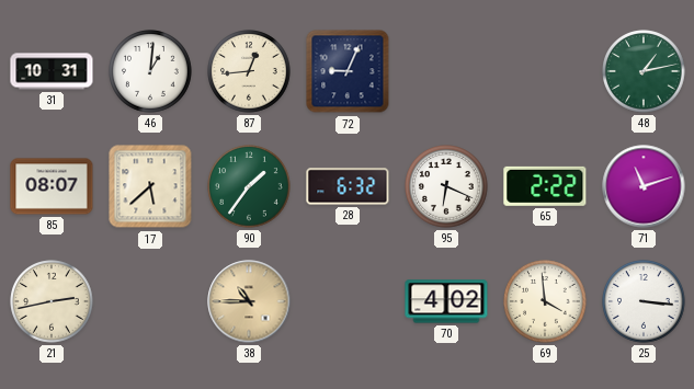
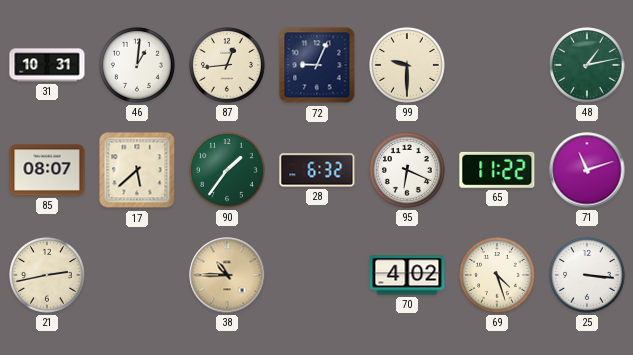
99: none -> 9:30
65: 2:22 -> 11:22
69: 3:59 -> 4:27
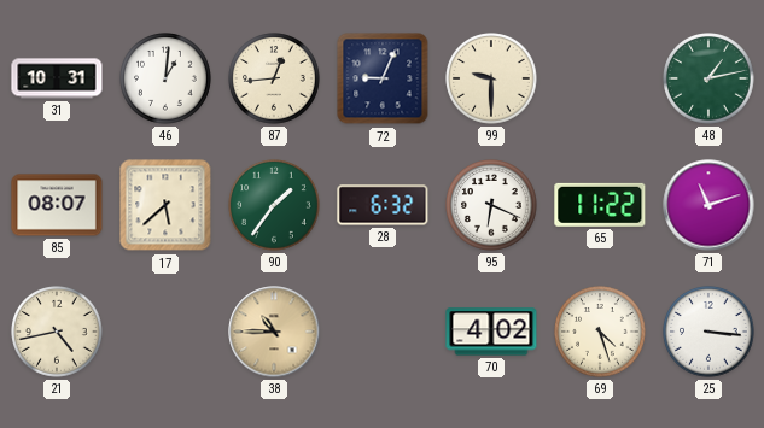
21: 2:43 -> 4:43
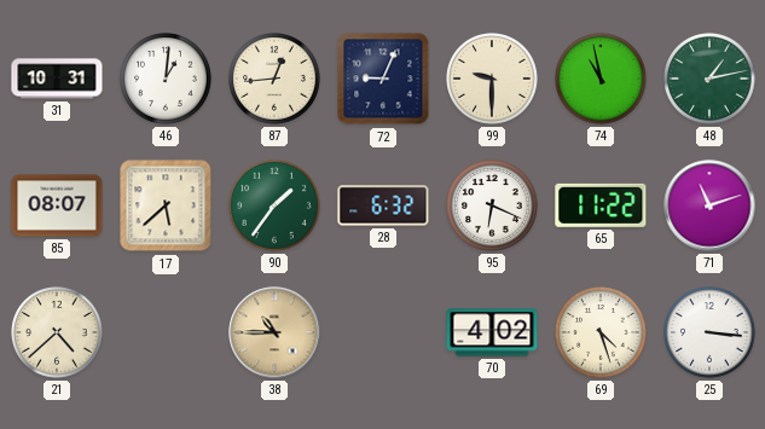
74: none -> 10:58
21: 4:43 -> 4:38
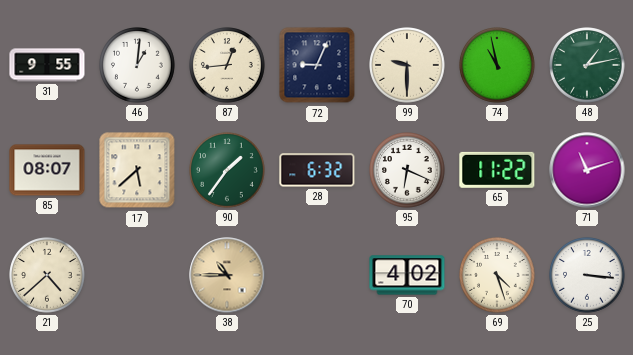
31: 10:31 -> 9:55
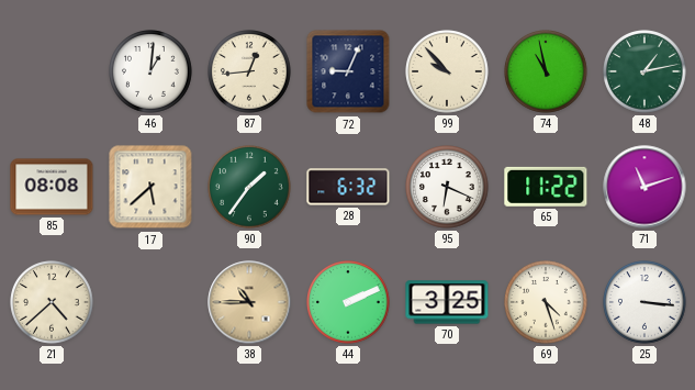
31: 9:55 -> none
99: 9:30 -> 9:53
85: 08:07 -> 08:08
44: none -> 2:11
70: 4:02 -> 3:25
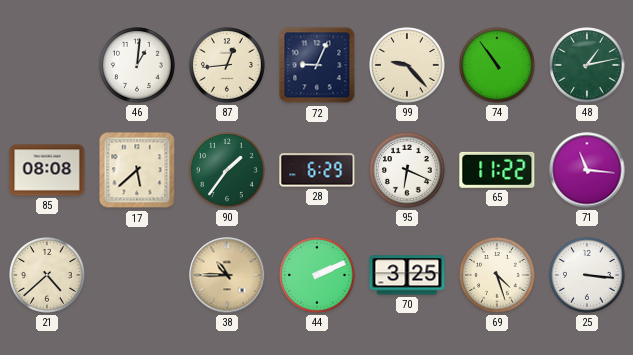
99: 9:53 -> 9:23
74: 10:58 -> 10:54
28: 6:32 -> 6:29
71: 11:12 -> 11:16
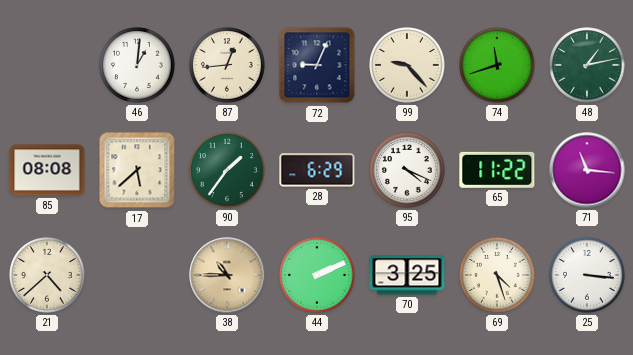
74: 10:54 -> 11:42
95: 6:19 -> 4:19
